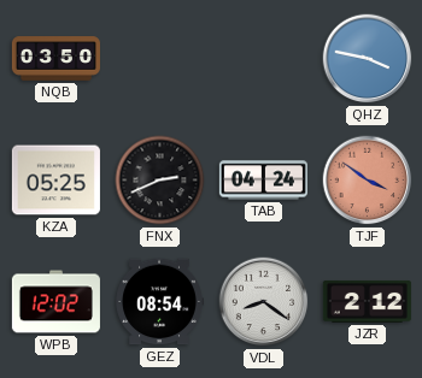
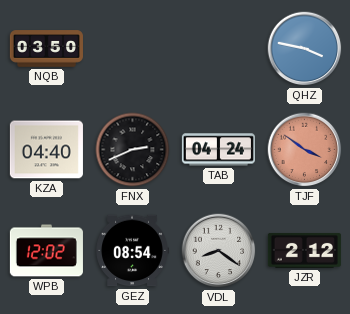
KZA: 05:25 -> 04:40
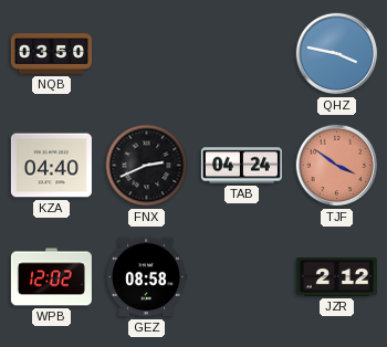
GEZ: 08:54 -> 08:58
VDL: 8:21 -> none
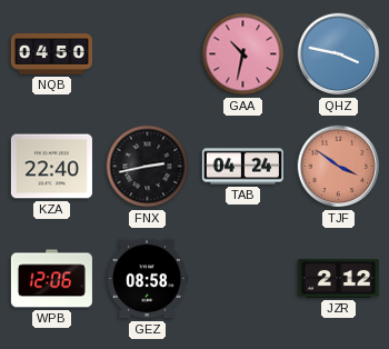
NQB: 03:50 -> 04:50
GAA: none -> 10:32
KZA: 04:40 -> 22:40
FNX: 2:41 -> 2:43
WPB: 12:02 -> 12:06
